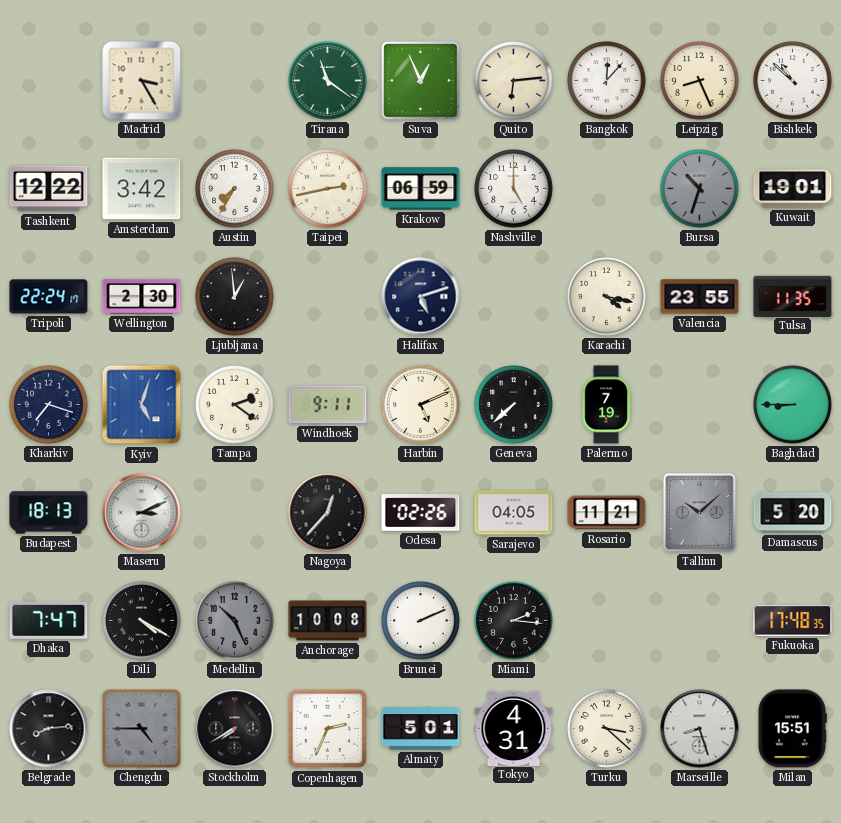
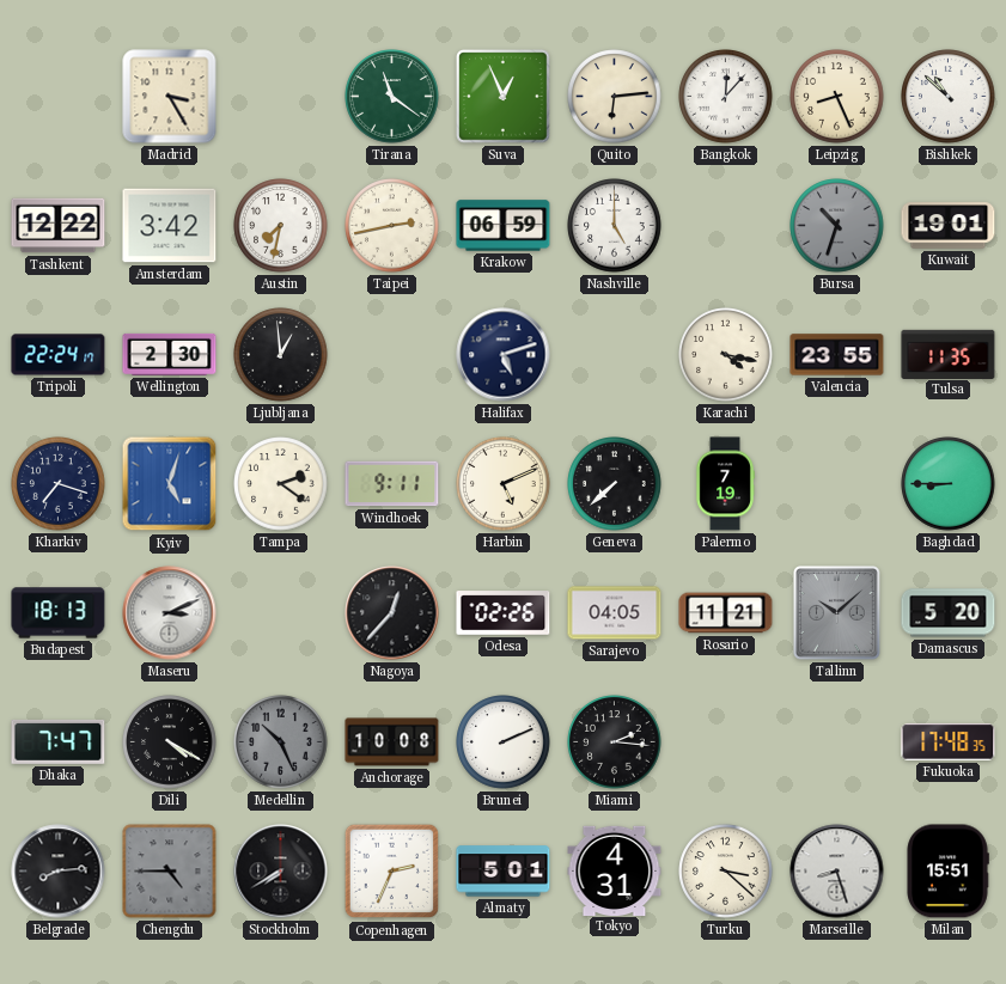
Austin: 7:35 -> 7:32
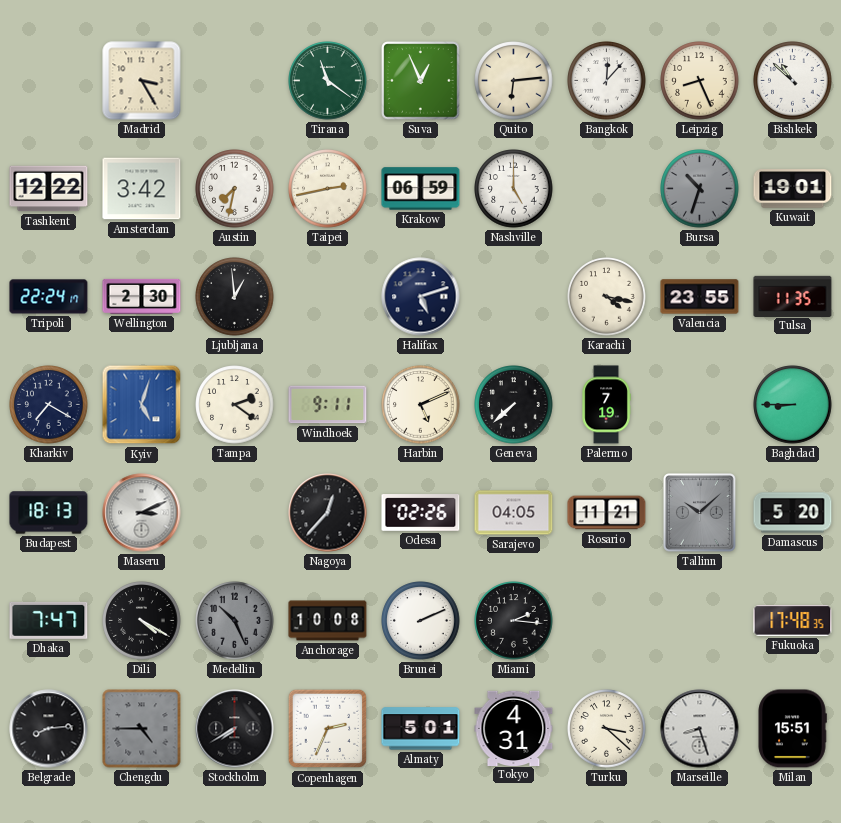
Kharkiv: 7:18 -> 7:20
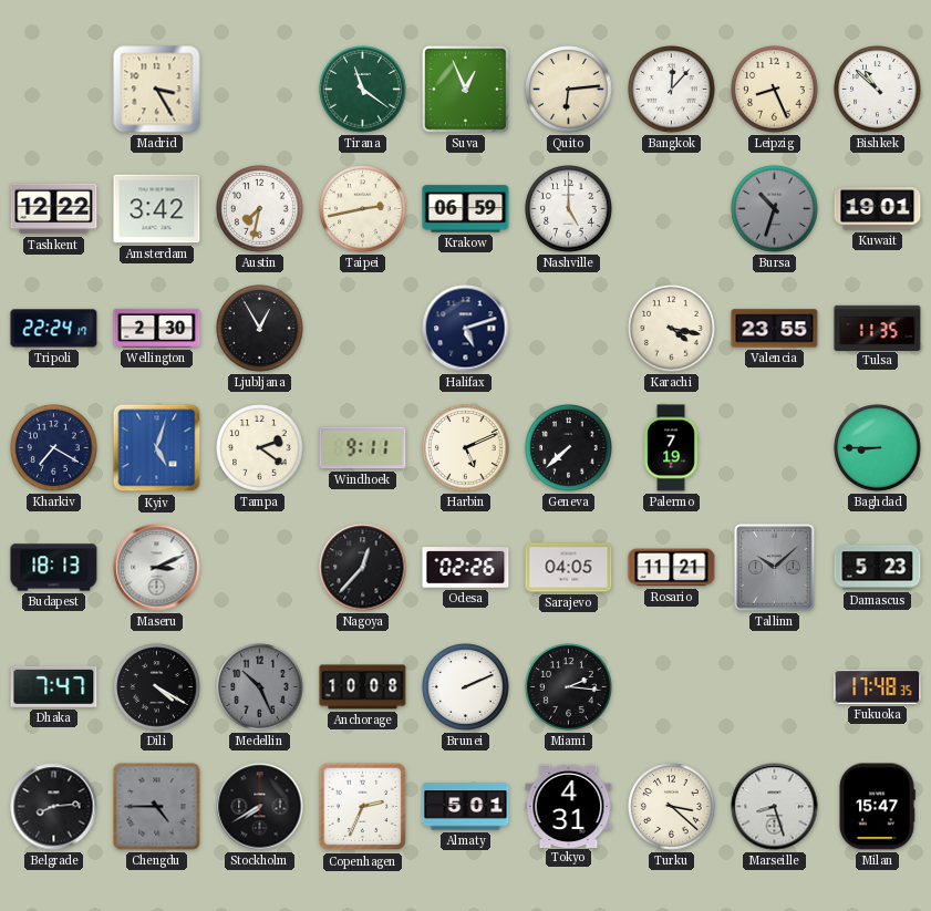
Ljubljana: 12:59 -> 12:55
Damascus: 5:20 -> 5:23
Milan: 15:51 -> 15:47
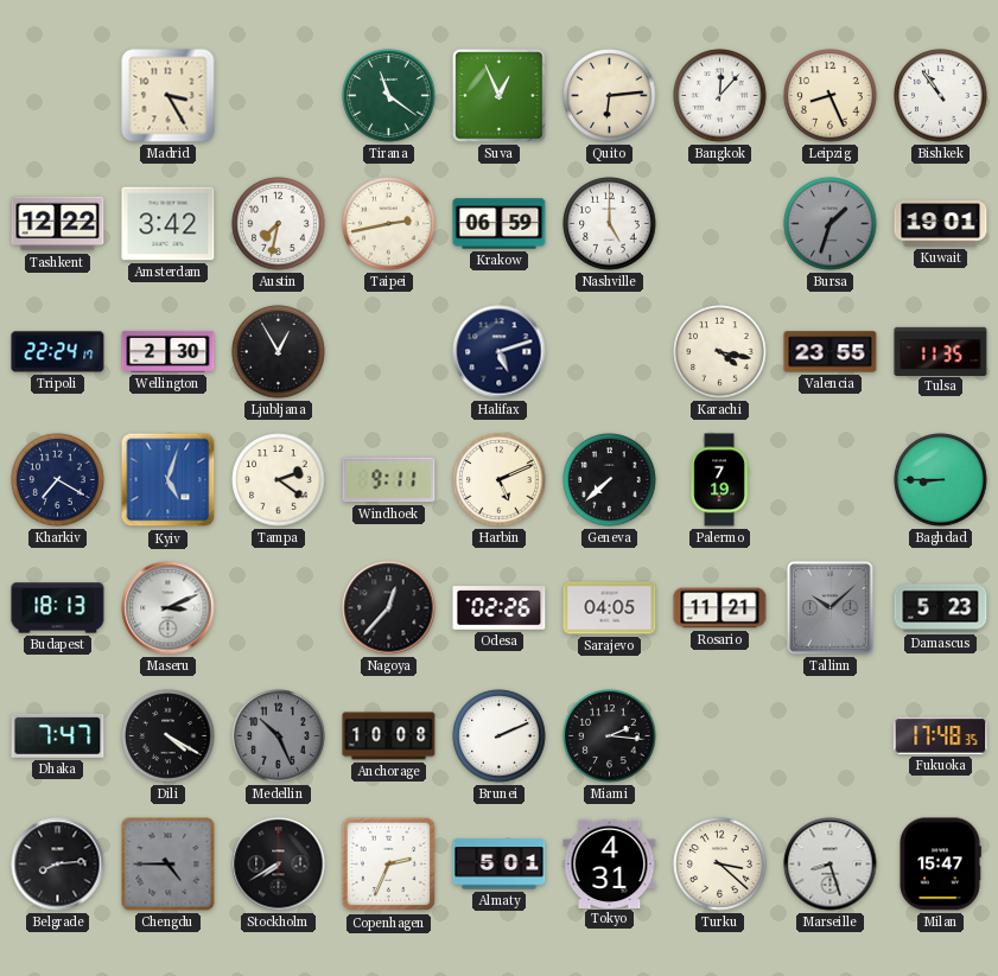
Bishkek: 10:52 -> 10:54
Bursa: 10:33 -> 1:33
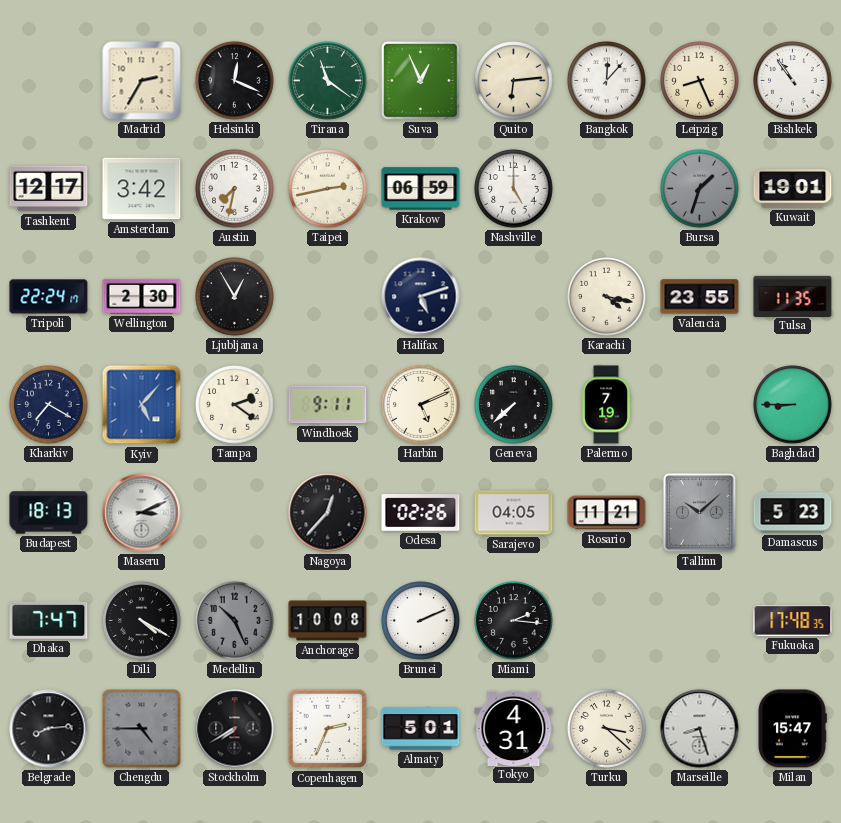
Madrid: 3:25 -> 2:35
Helsinki: none -> 12:19
Tashkent: 12:22 -> 12:17
Kyiv: 5:03 -> 5:07
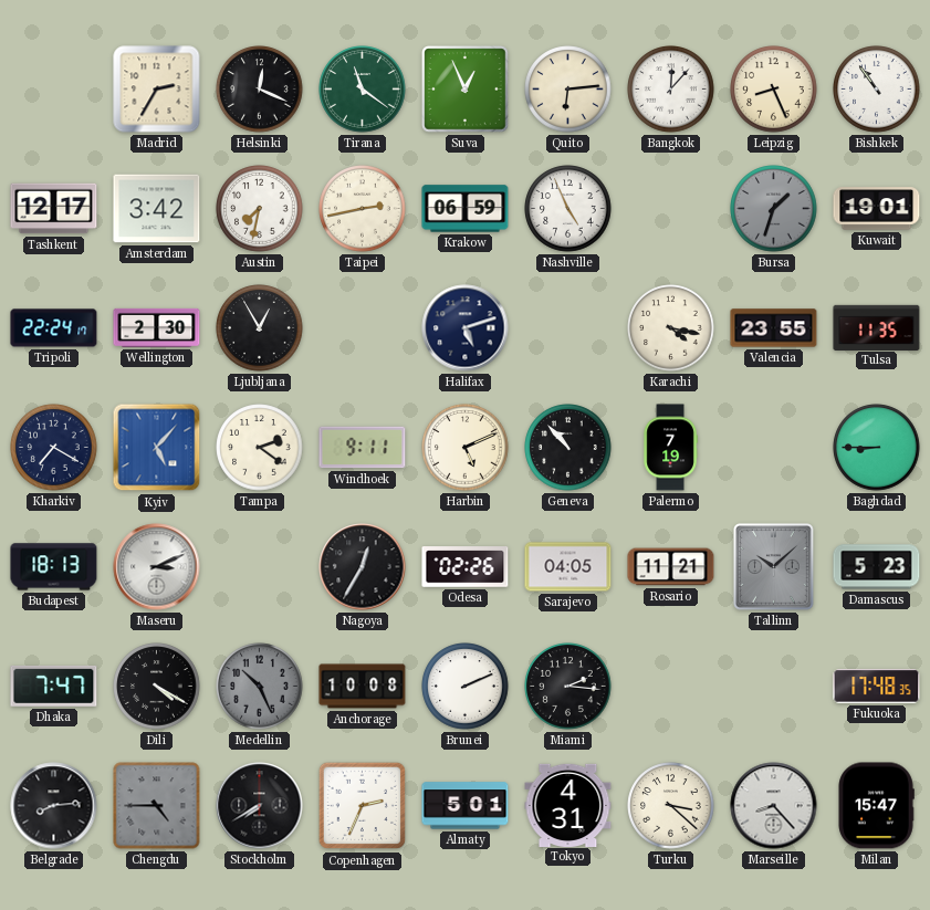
Nashville: 5:00 -> 4:56
Geneva: 7:38 -> 10:53
Nagoya: 12:37 -> 12:35
Marseille: 8:27 -> 8:23
